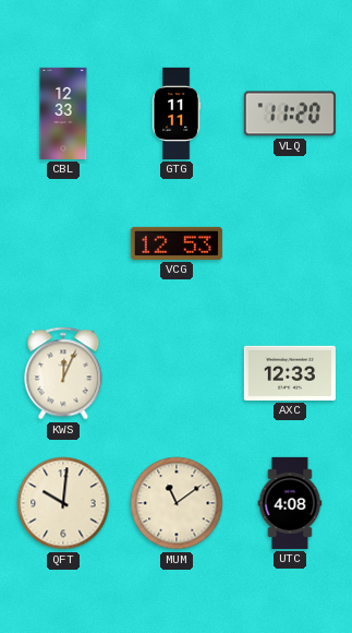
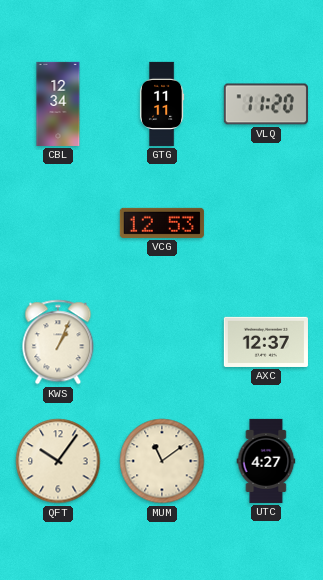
CBL: 12:33 -> 12:34
KWS: 12:04 -> 1:04
AXC: 12:33 -> 12:37
QFT: 10:01 -> 10:06
UTC: 4:08 -> 4:27
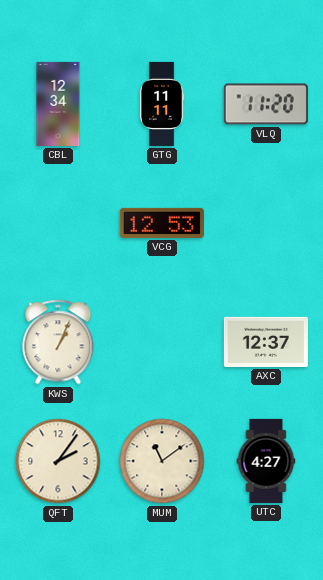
QFT: 10:06 -> 2:06
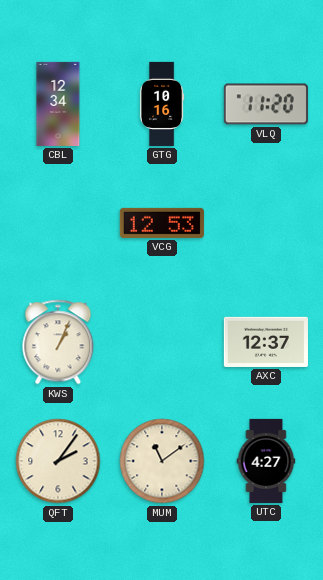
GTG: 11:11 -> 10:16
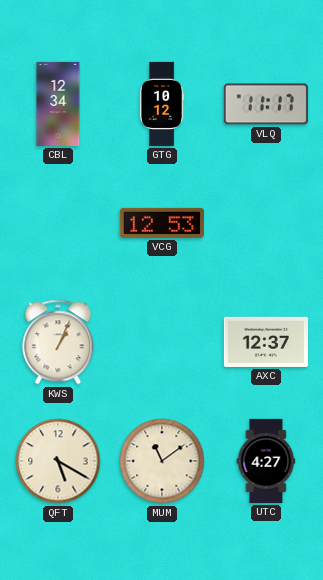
GTG: 10:16 -> 10:12
VLQ: 11:20 -> 11:17
QFT: 2:06 -> 5:20
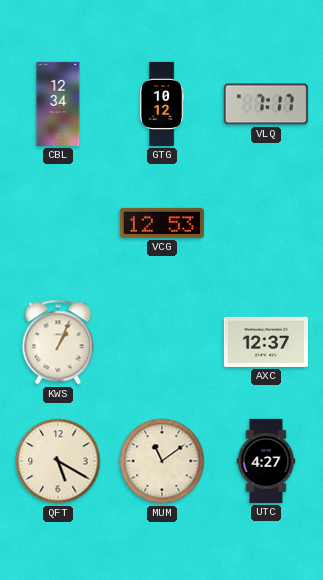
VLQ: 11:17 -> 7:17
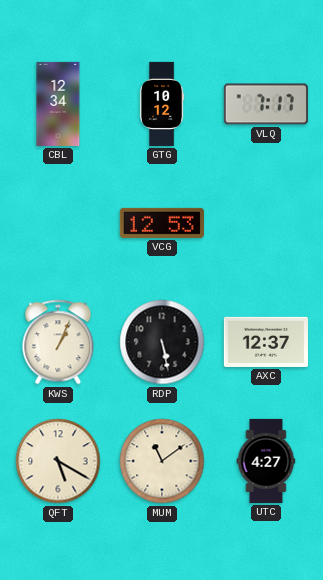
RDP: none -> 5:28
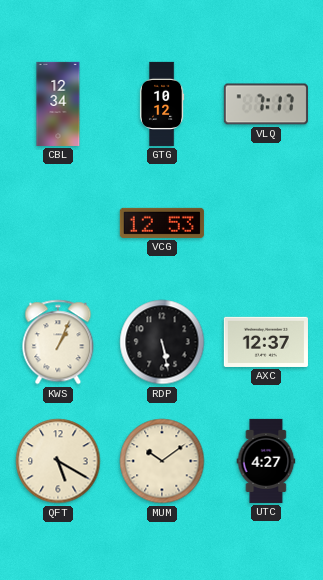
MUM: 11:09 -> 10:09
